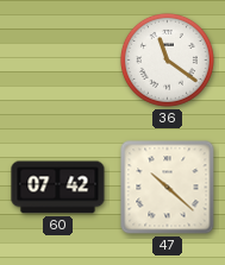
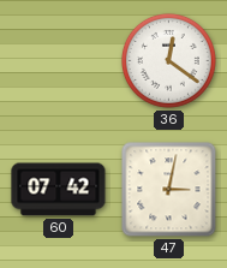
36: 11:21 -> 12:21
47: 10:22 -> 3:02
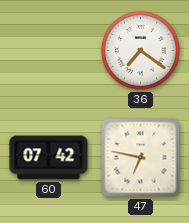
36: 12:21 -> 7:21
47: 3:02 -> 6:47
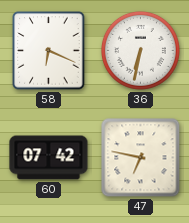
58: none -> 6:19
36: 7:21 -> 6:32
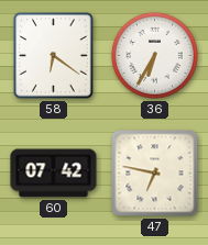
58: 6:19 -> 6:21
36: 6:32 -> 6:35
